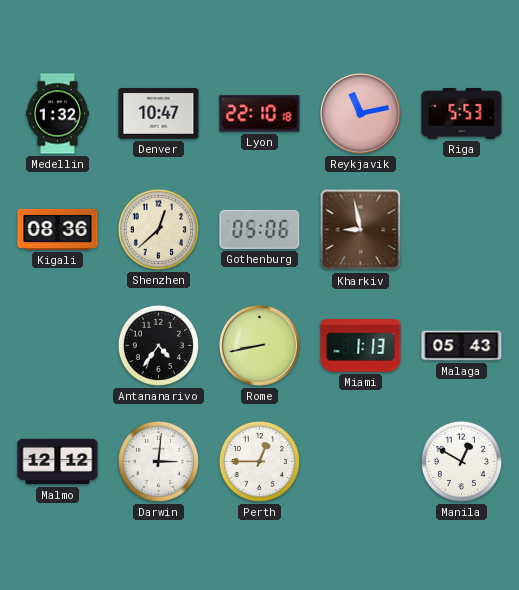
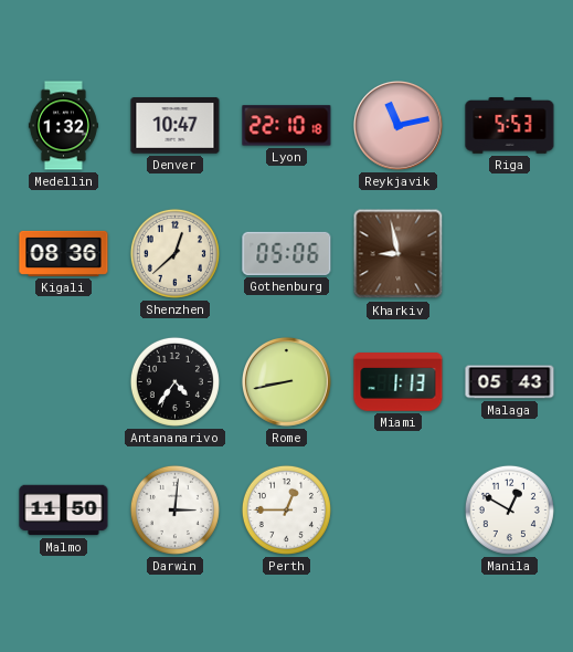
Malmo: 12:12 -> 11:50
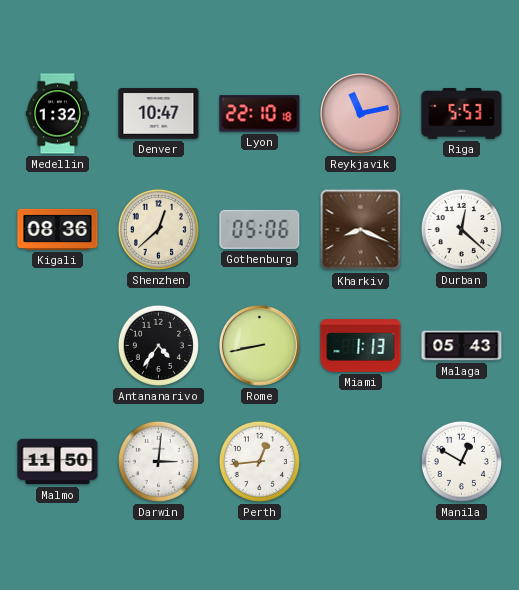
Kharkiv: 8:58 -> 8:19
Durban: none -> 12:22
Perth: 12:45 -> 12:44
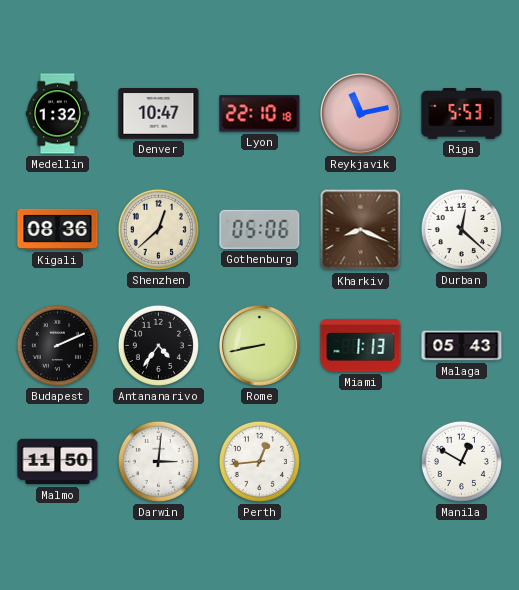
Budapest: none -> 2:11
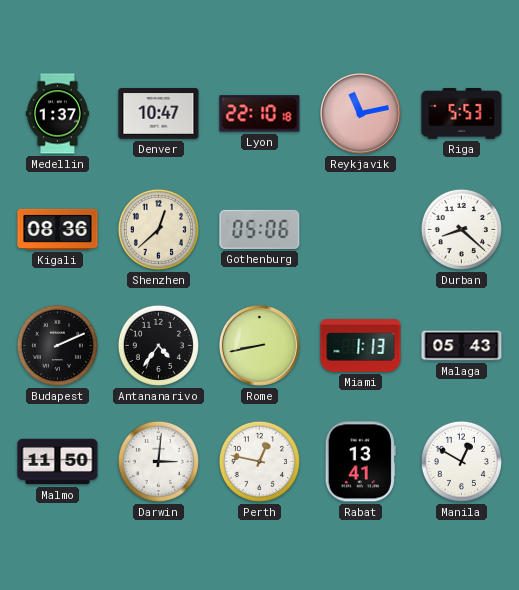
Medellin: 1:32 -> 1:37
Kharkiv: 8:19 -> none
Durban: 12:22 -> 8:22
Perth: 12:44 -> 12:47
Rabat: none -> 13:41
